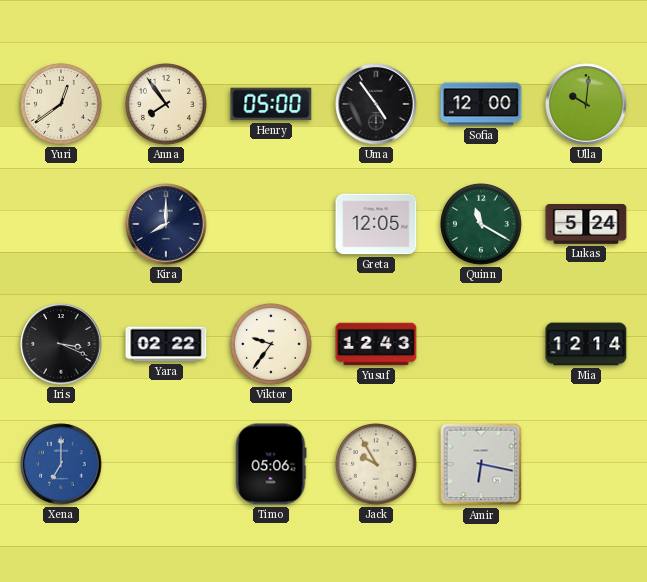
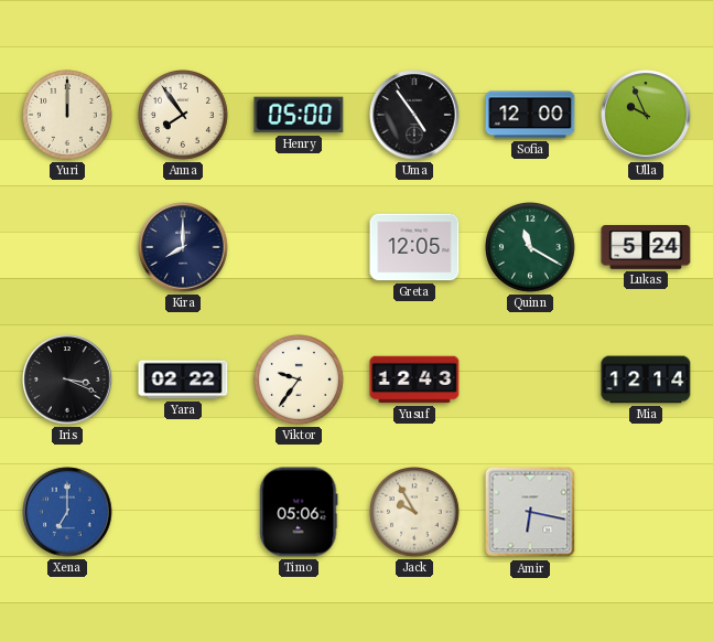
Yuri: 12:39 -> 12:00
Ulla: 10:01 -> 9:56
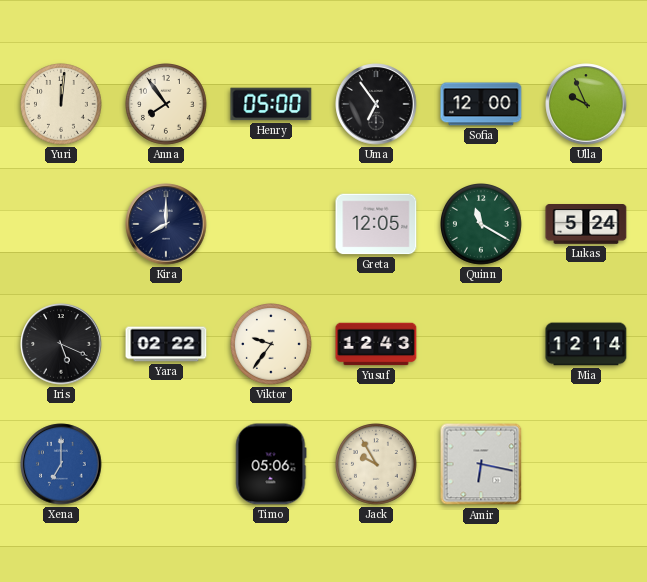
Yuri: 12:00 -> 12:01
Uma: 4:54 -> 6:54
Iris: 3:19 -> 5:19
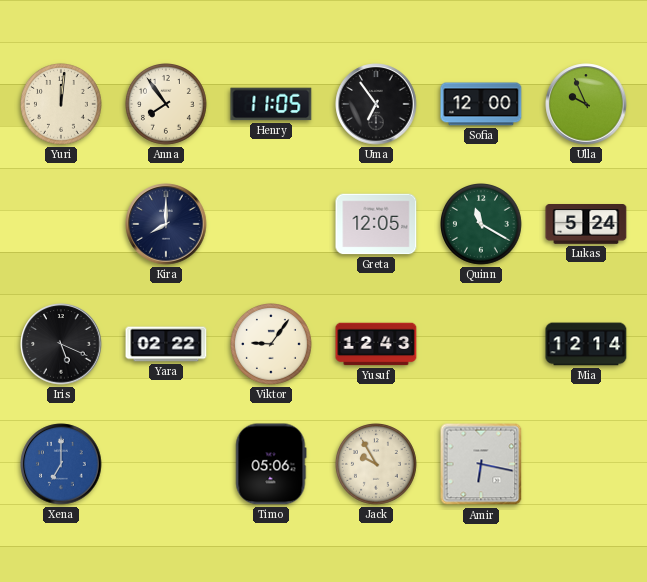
Henry: 05:00 -> 11:05
Viktor: 9:36 -> 9:06
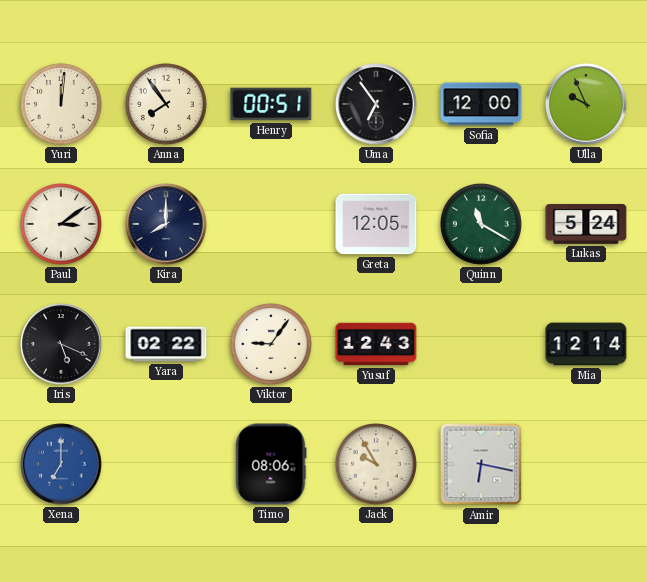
Henry: 11:05 -> 00:51
Paul: none -> 3:09
Timo: 05:06 -> 08:06
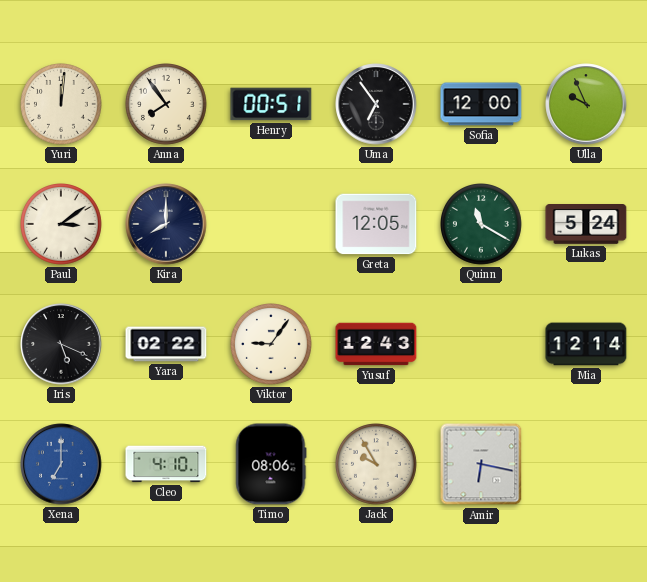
Cleo: none -> 4:10
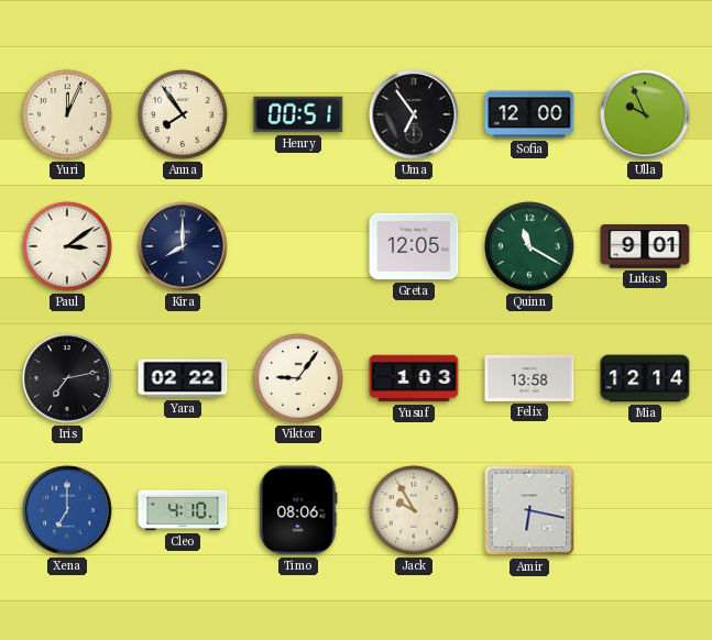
Yuri: 12:01 -> 12:04
Lukas: 5:24 -> 9:01
Iris: 5:19 -> 7:13
Yusuf: 12:43 -> 1:03
Felix: none -> 13:58
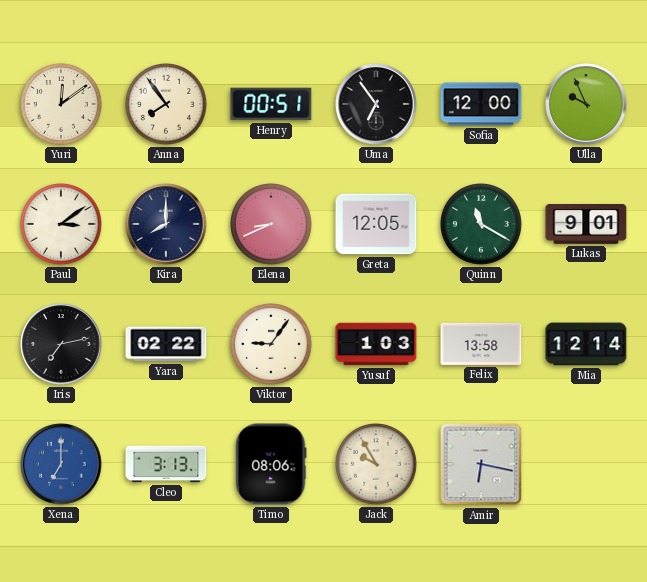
Yuri: 12:04 -> 12:09
Elena: none -> 8:41
Cleo: 4:10 -> 3:13
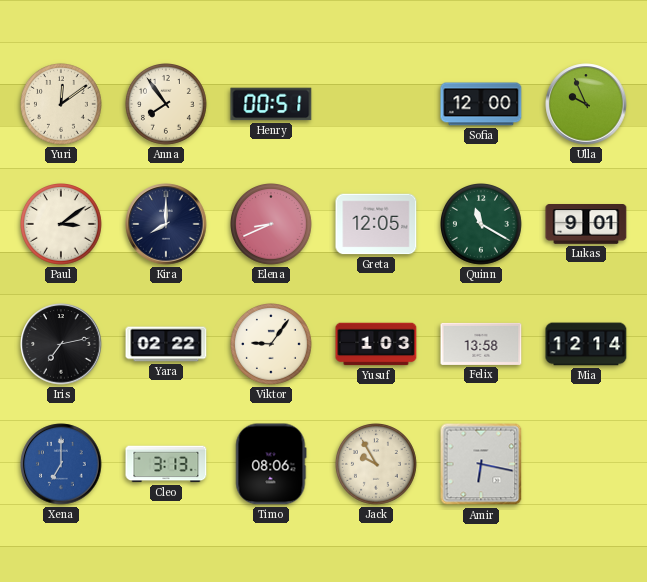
Uma: 6:54 -> none
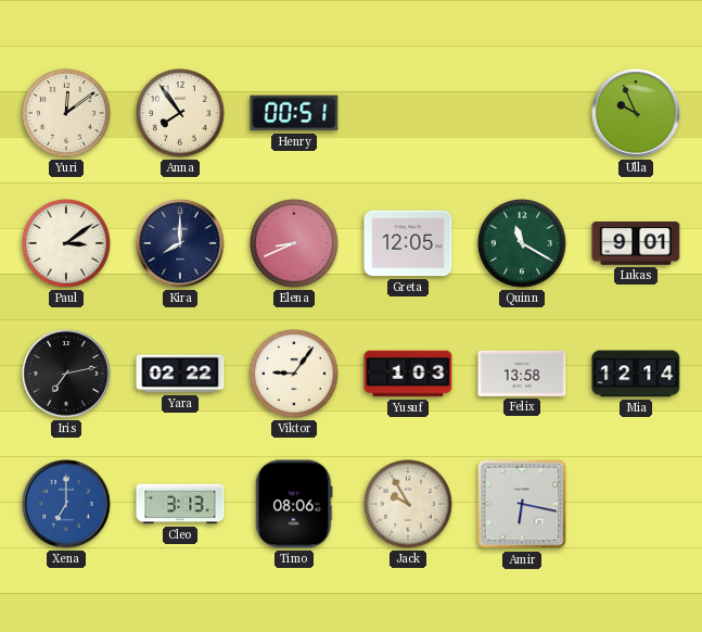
Sofia: 12:00 -> none
